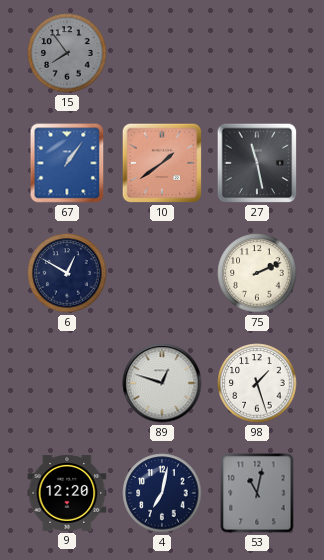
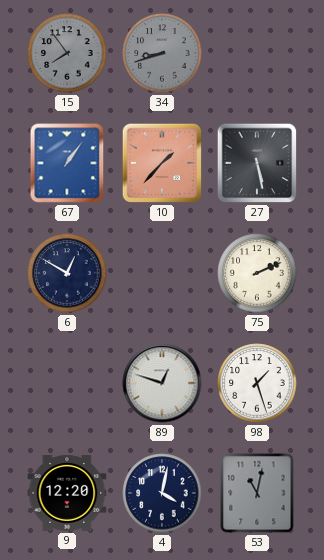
34: none -> 8:42
10: 1:39 -> 1:37
27: 11:28 -> 5:28
4: 7:02 -> 4:02
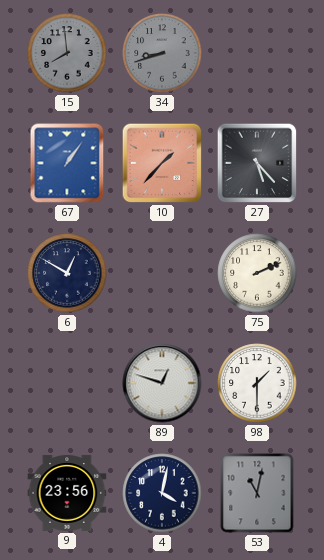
15: 7:54 -> 7:59
27: 5:28 -> 5:23
98: 1:27 -> 1:30
9: 12:20 -> 23:56
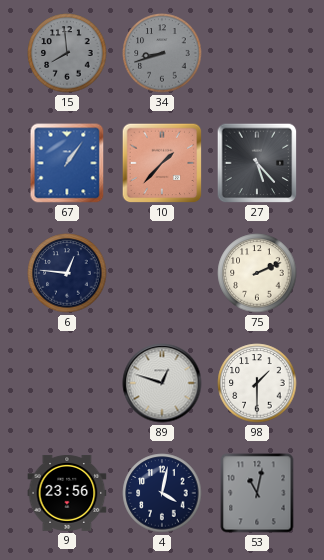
6: 12:50 -> 12:46
